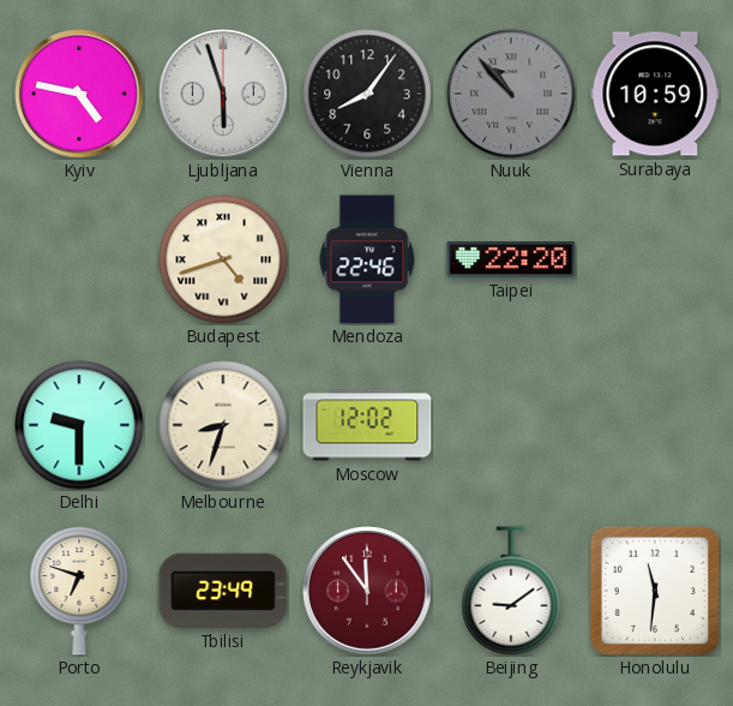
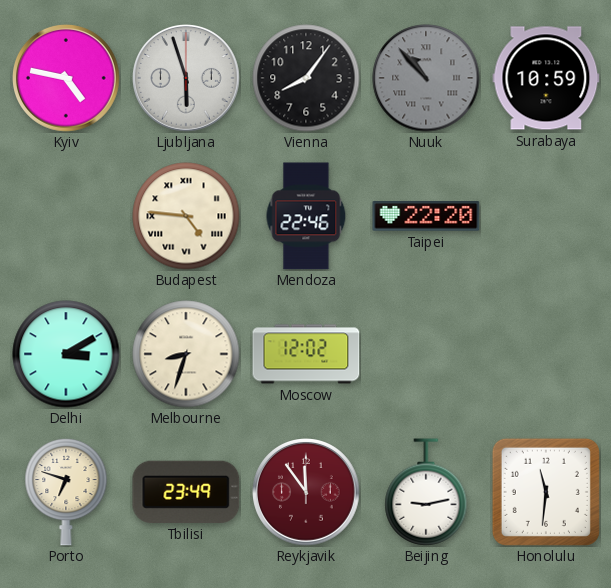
Budapest: 4:42 -> 4:46
Delhi: 9:30 -> 3:10
Beijing: 9:09 -> 9:13
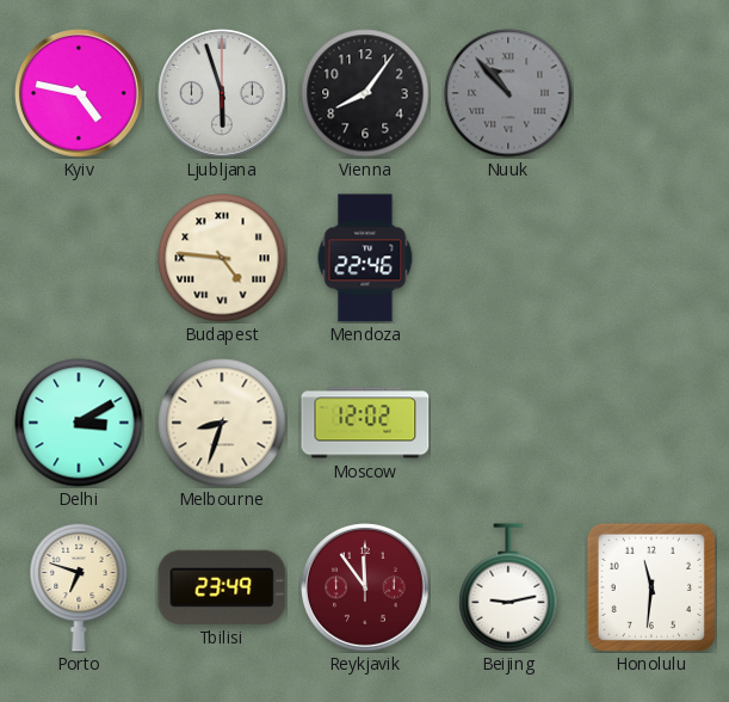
Surabaya: 10:59 -> none
Taipei: 22:20 -> none
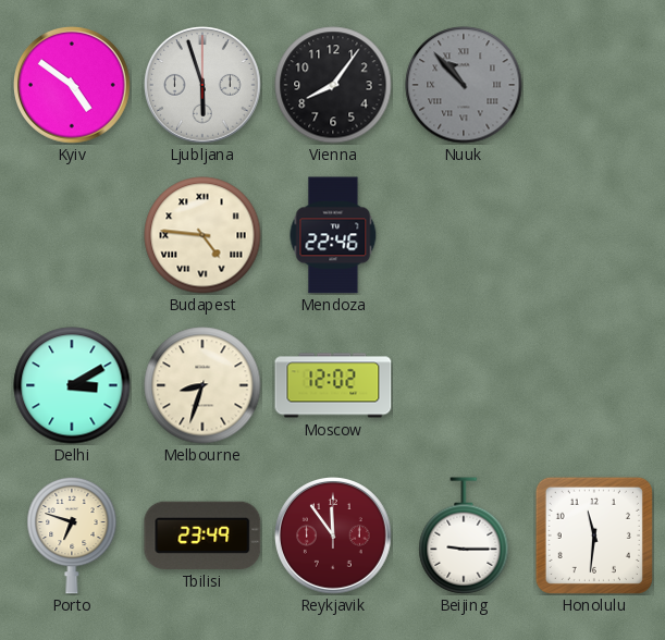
Kyiv: 4:47 -> 4:51
Beijing: 9:13 -> 9:15
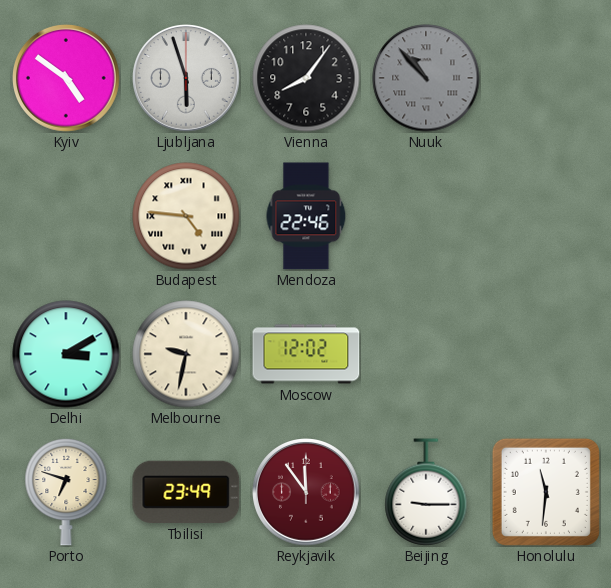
Melbourne: 8:33 -> 9:32
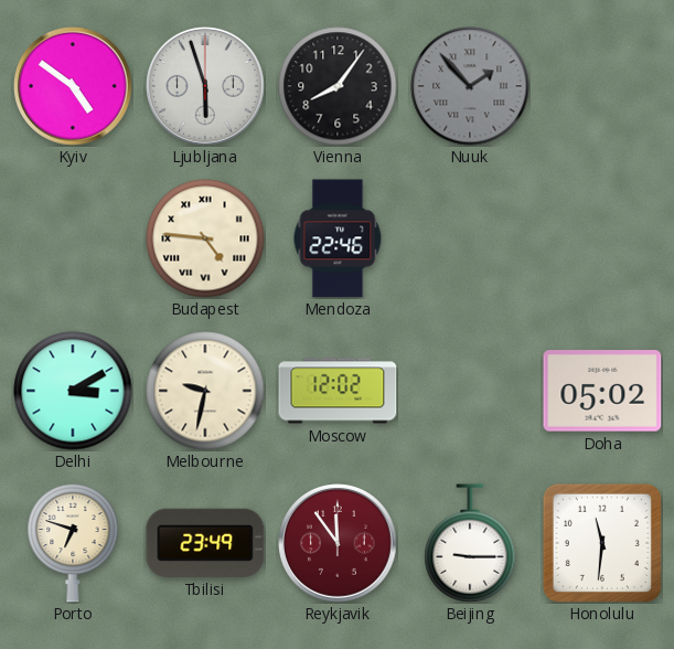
Nuuk: 10:53 -> 1:53
Doha: none -> 05:02
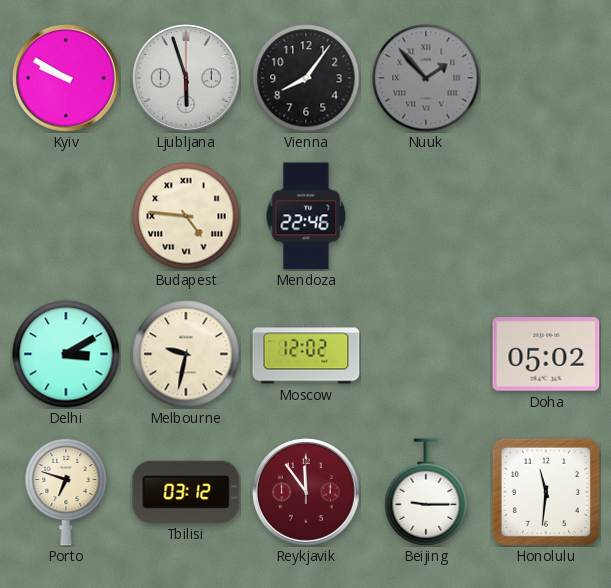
Kyiv: 4:51 -> 9:50
Tbilisi: 23:49 -> 03:12
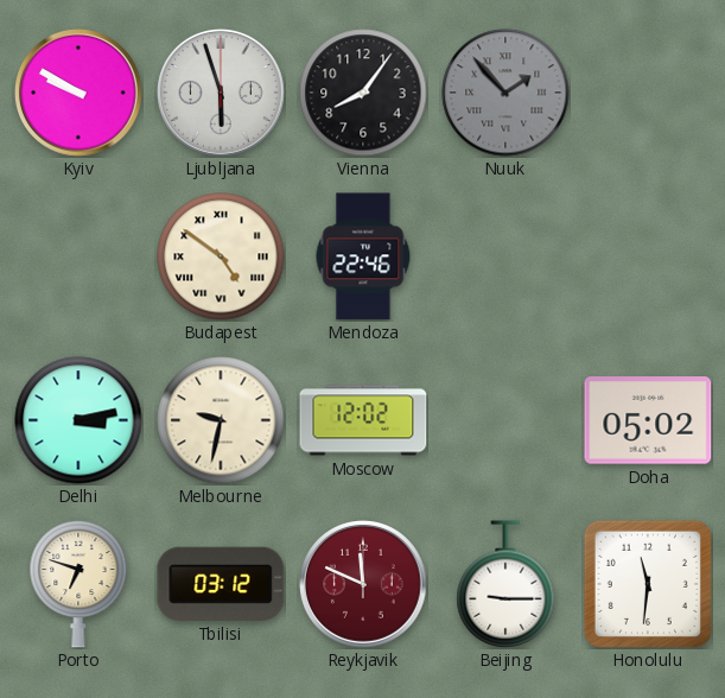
Budapest: 4:46 -> 4:51
Delhi: 3:10 -> 3:13
Reykjavik: 11:54 -> 11:49
